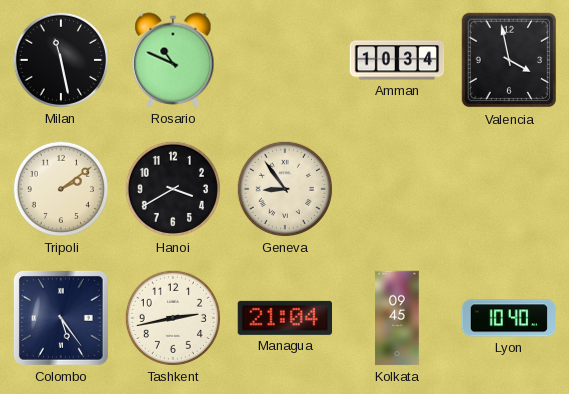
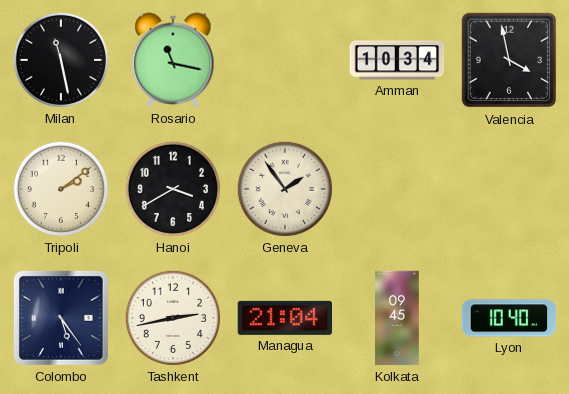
Rosario: 10:49 -> 11:17
Geneva: 8:54 -> 1:54
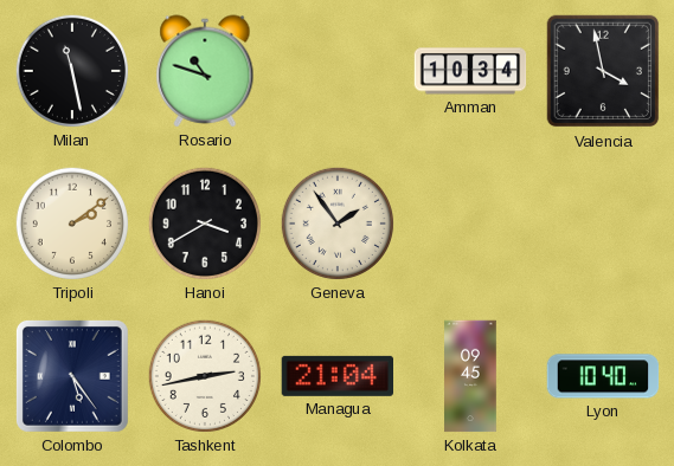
Rosario: 11:17 -> 10:48
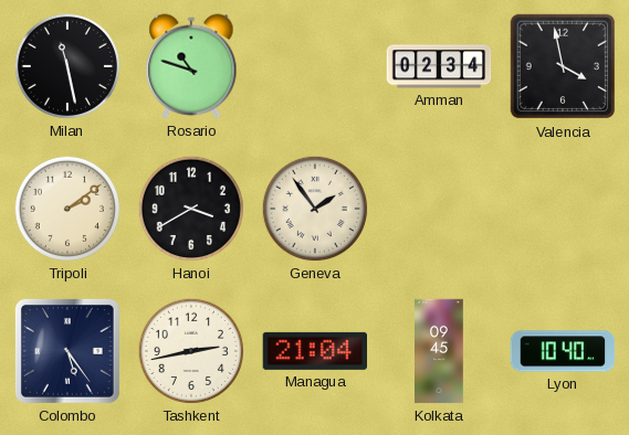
Amman: 10:34 -> 02:34
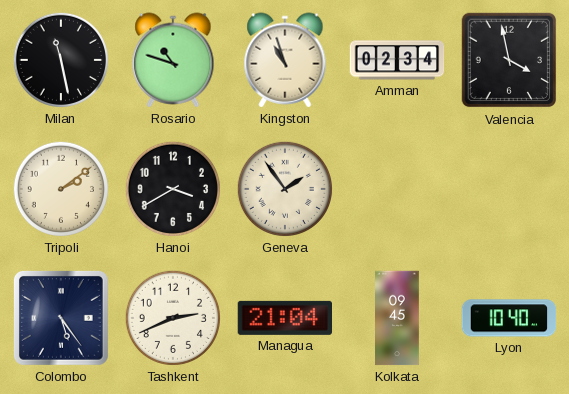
Kingston: none -> 10:57
Tashkent: 2:43 -> 2:41
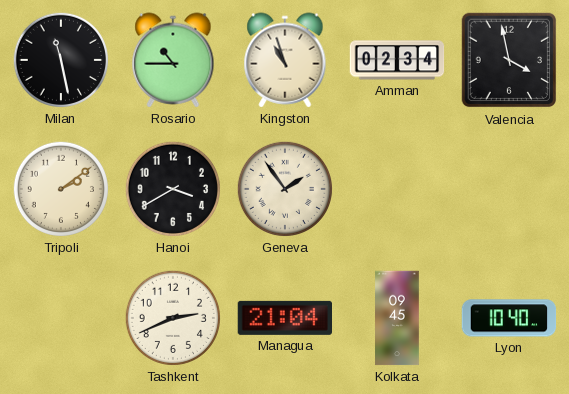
Rosario: 10:48 -> 10:45
Colombo: 5:24 -> none
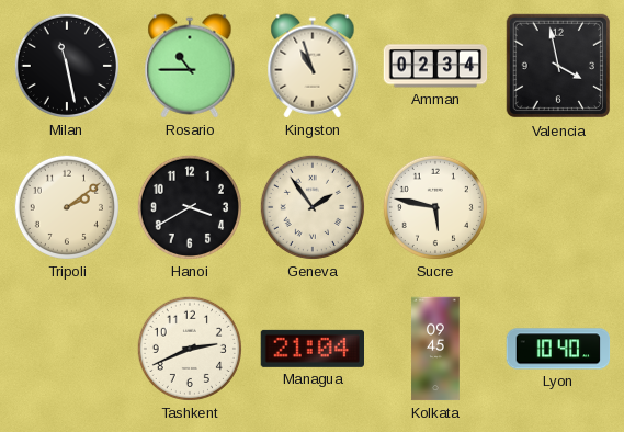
Sucre: none -> 5:47
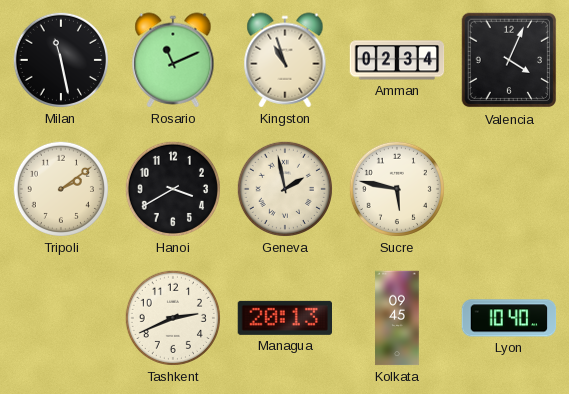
Rosario: 10:45 -> 11:11
Valencia: 3:58 -> 4:04
Geneva: 1:54 -> 1:58
Managua: 21:04 -> 20:13
